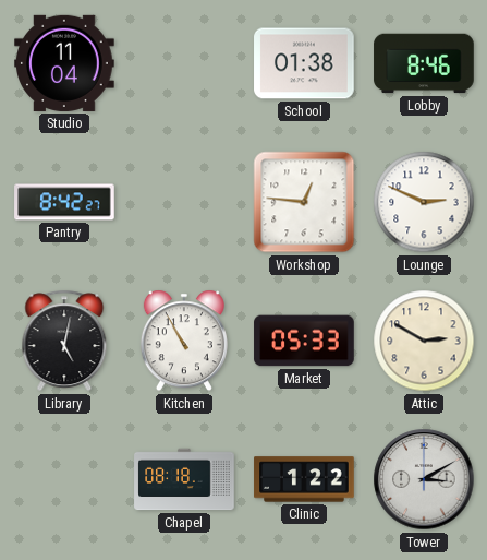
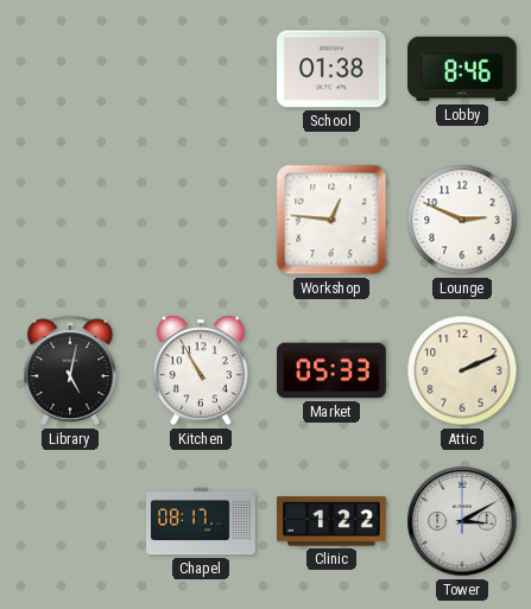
Studio: 11:04 -> none
Pantry: 8:42 -> none
Attic: 2:50 -> 2:11
Chapel: 08:18 -> 08:17
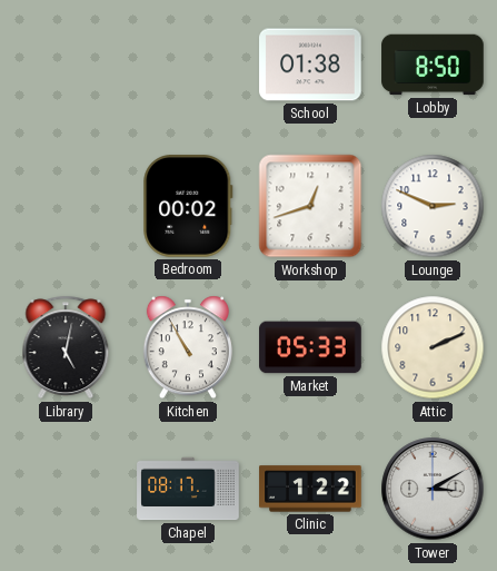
Lobby: 8:46 -> 8:50
Bedroom: none -> 00:02
Workshop: 12:46 -> 12:42
